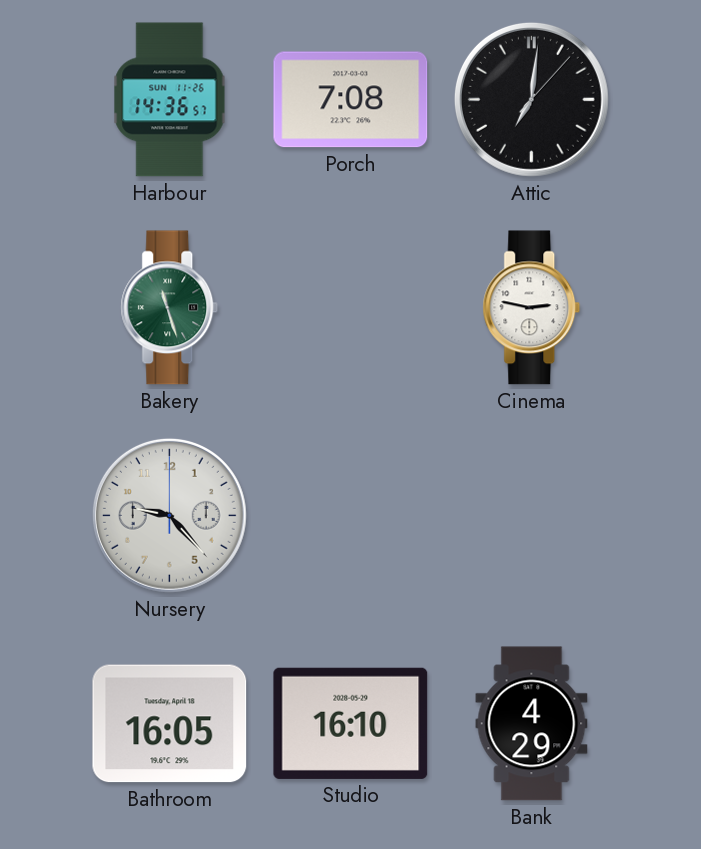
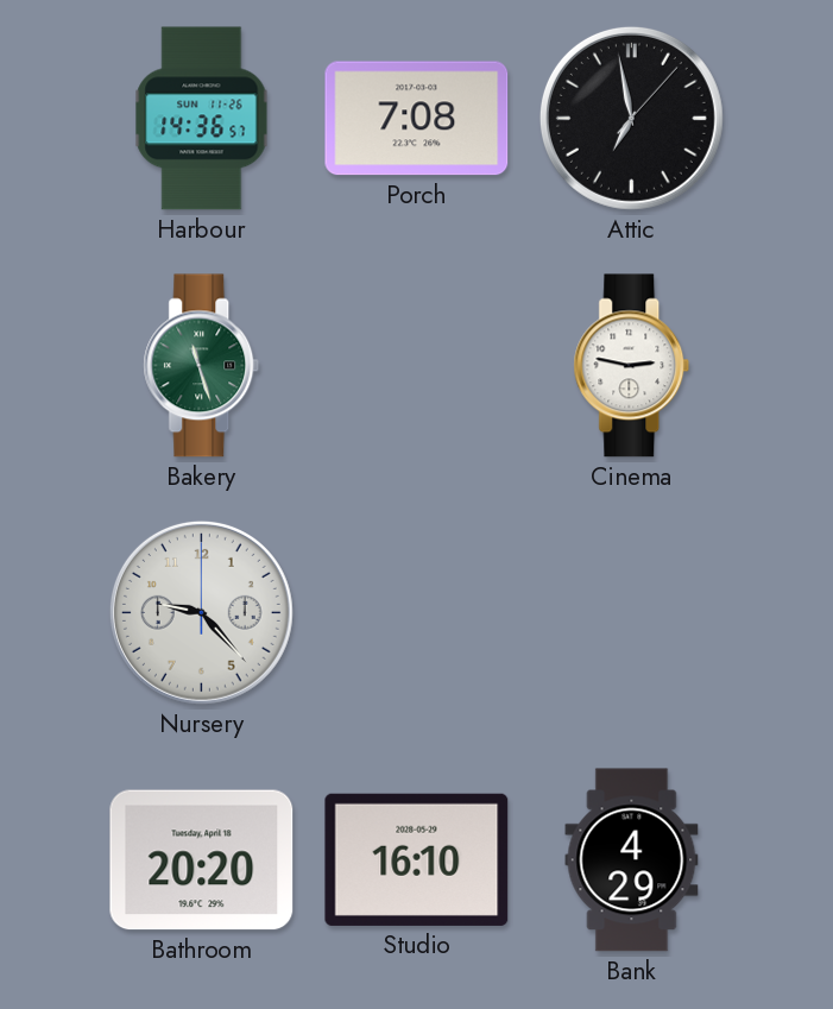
Attic: 7:01 -> 6:58
Bathroom: 16:05 -> 20:20
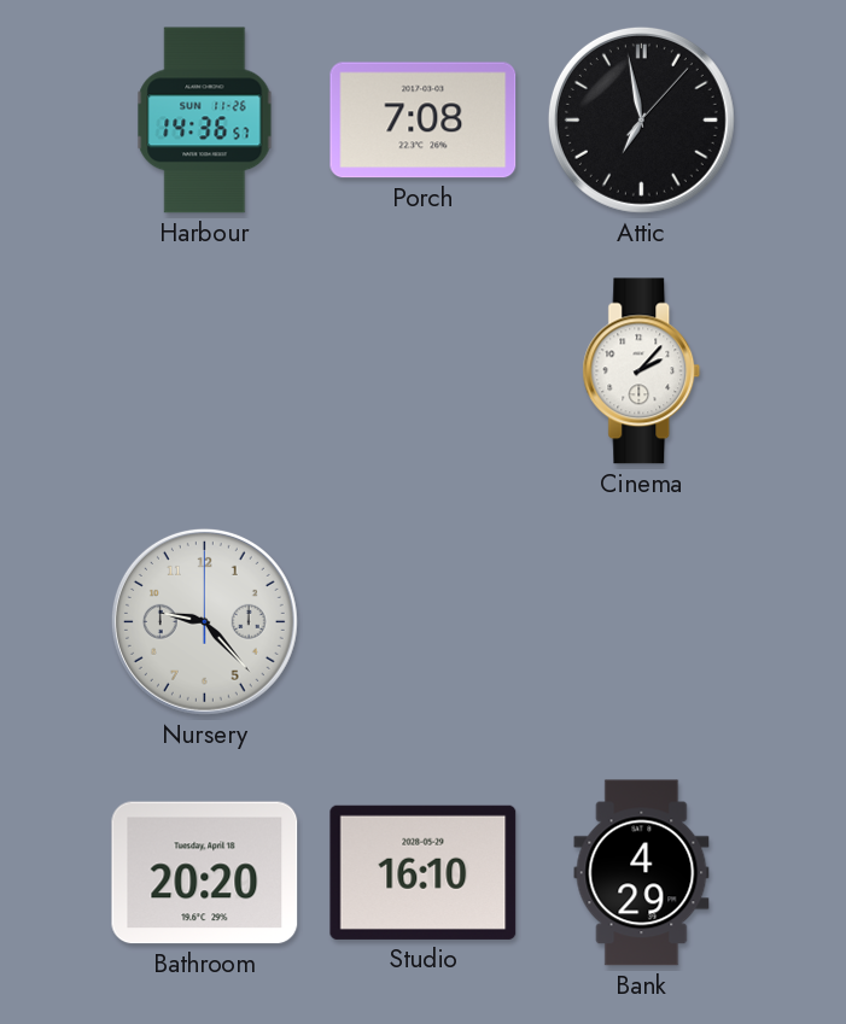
Bakery: 11:27 -> none
Cinema: 2:47 -> 2:07
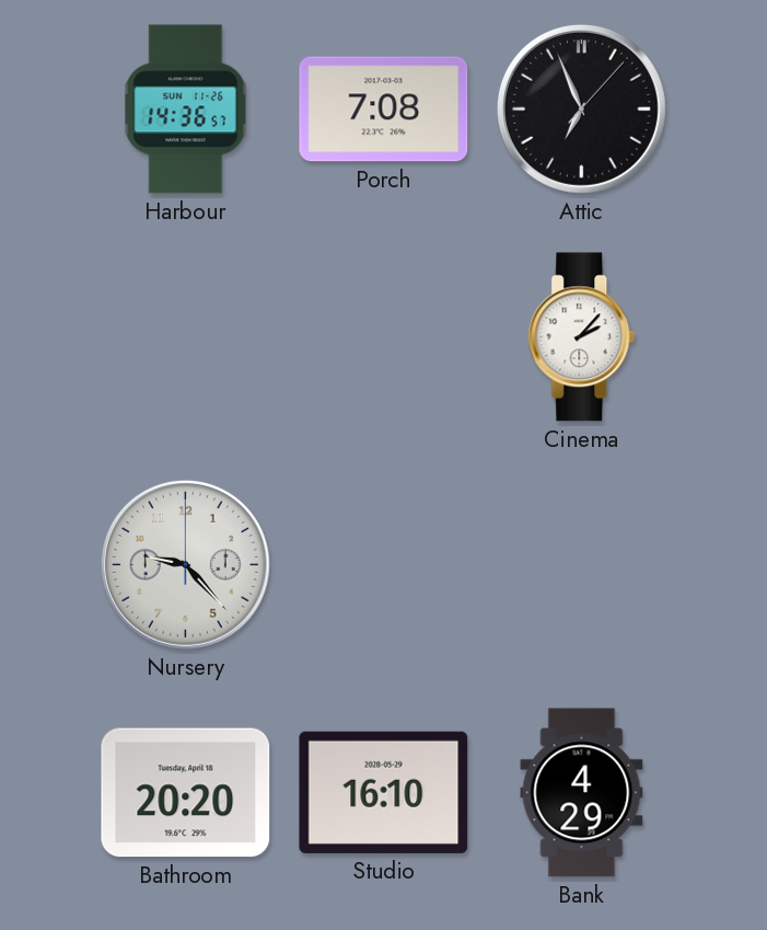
Attic: 6:58 -> 6:56
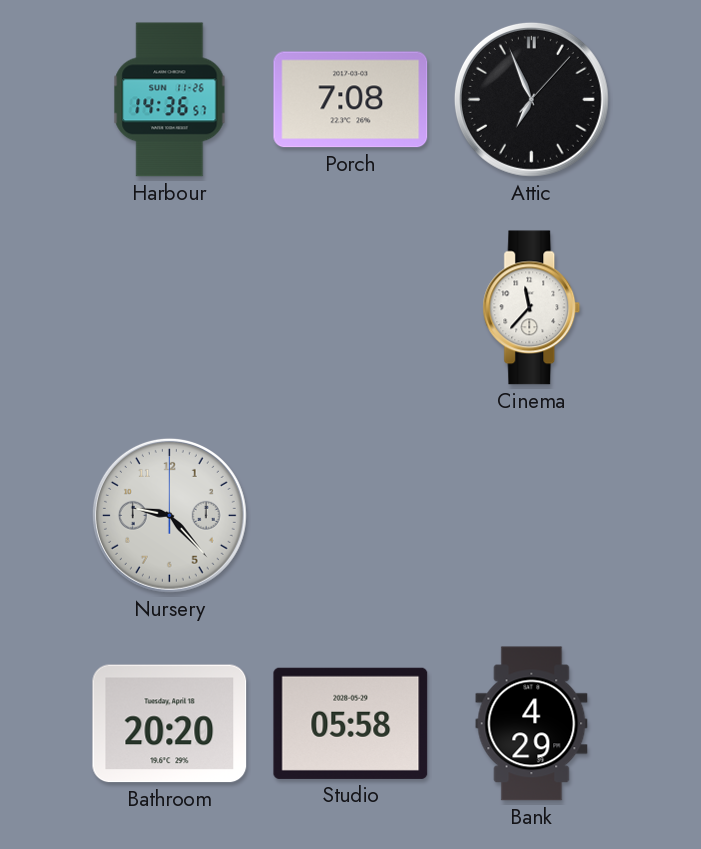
Cinema: 2:07 -> 11:37
Studio: 16:10 -> 05:58
